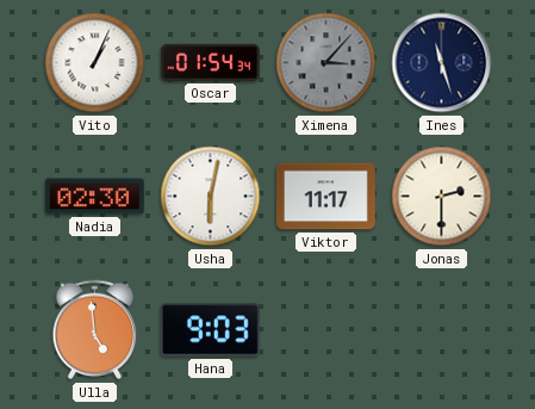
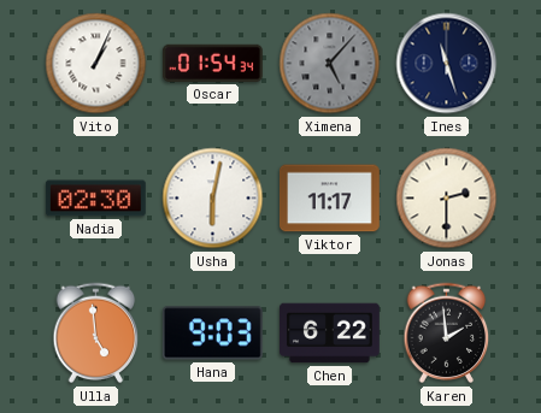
Ximena: 3:07 -> 5:07
Chen: none -> 6:22
Karen: none -> 1:59
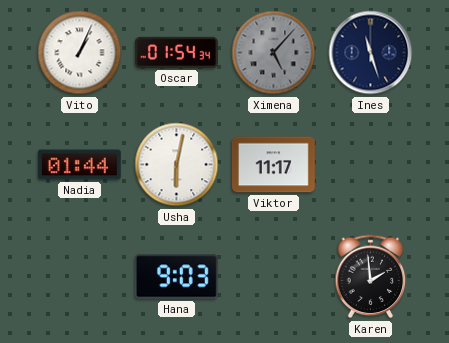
Nadia: 02:30 -> 01:44
Jonas: 2:30 -> none
Ulla: 4:59 -> none
Chen: 6:22 -> none
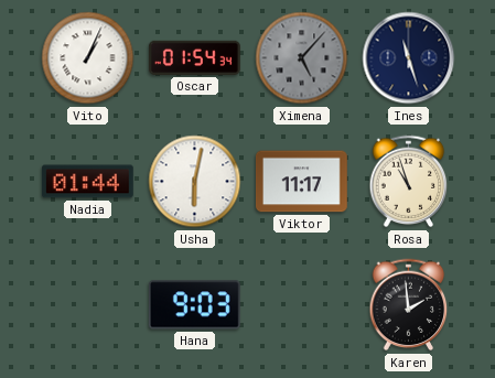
Rosa: none -> 10:57
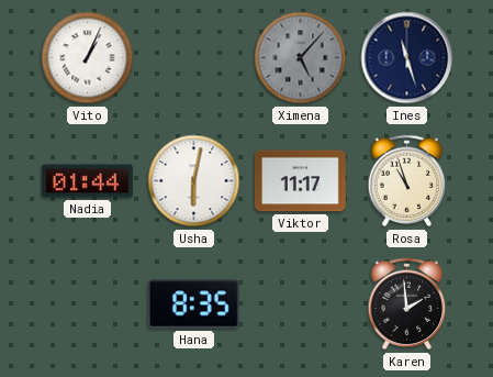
Oscar: 01:54 -> none
Hana: 9:03 -> 8:35
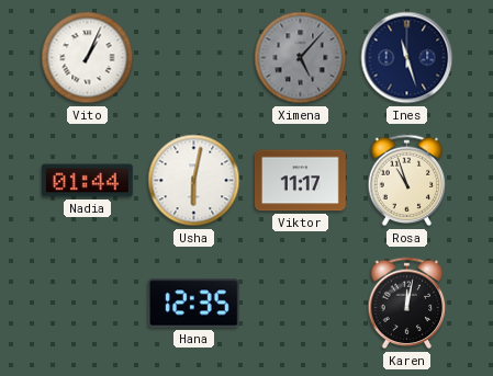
Hana: 8:35 -> 12:35
Karen: 1:59 -> 12:02
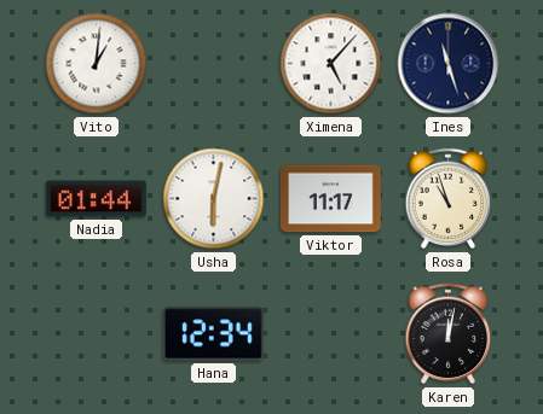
Vito: 1:04 -> 1:01
Ximena dial: grey -> white
Hana: 12:35 -> 12:34
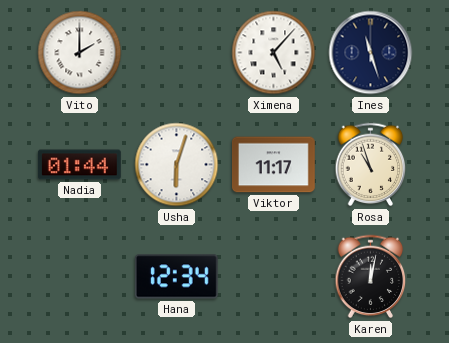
Vito: 1:01 -> 2:00
Usha: 6:02 -> 6:03
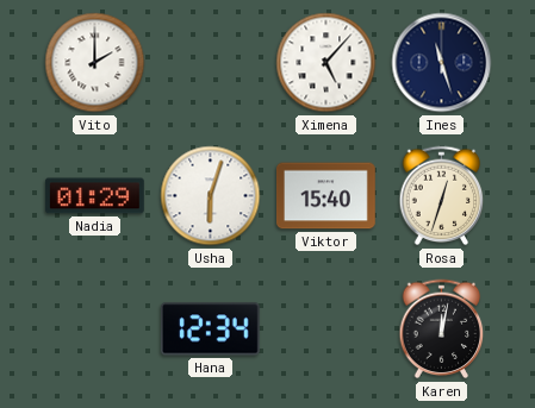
Nadia: 01:44 -> 01:29
Viktor: 11:17 -> 15:40
Rosa: 10:57 -> 12:33
